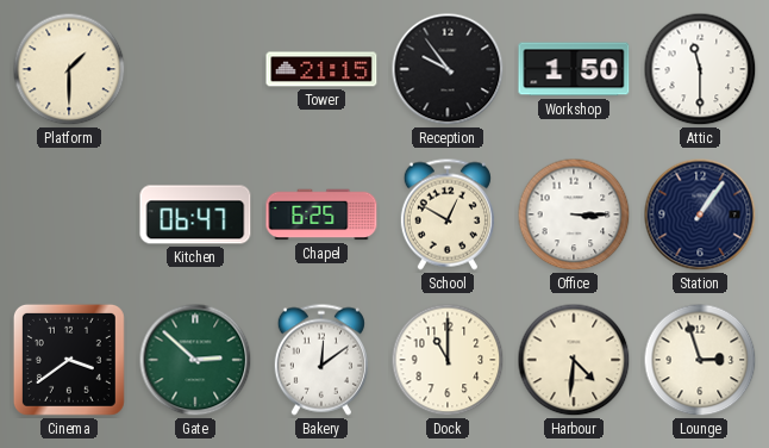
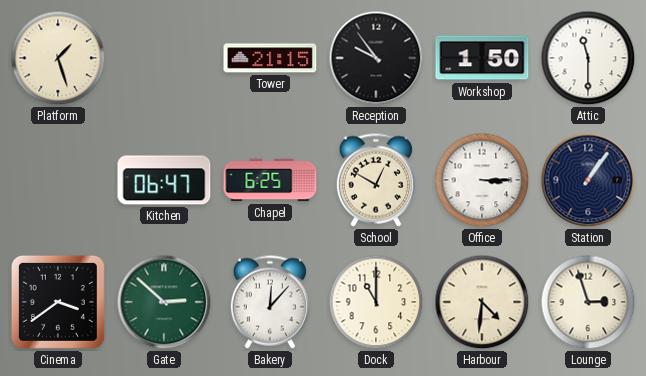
Platform: 1:30 -> 1:27
Bakery: 12:09 -> 12:07
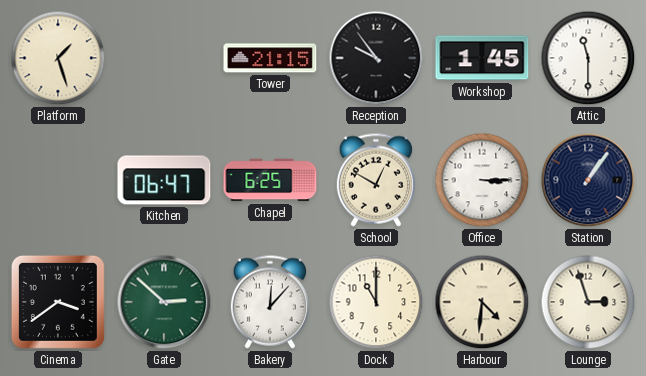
Workshop: 1:50 -> 1:45
